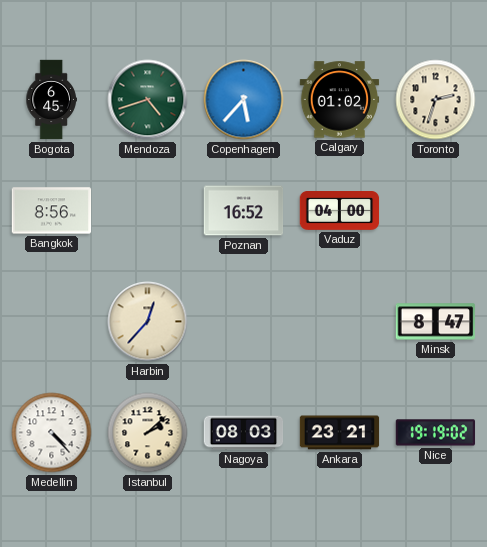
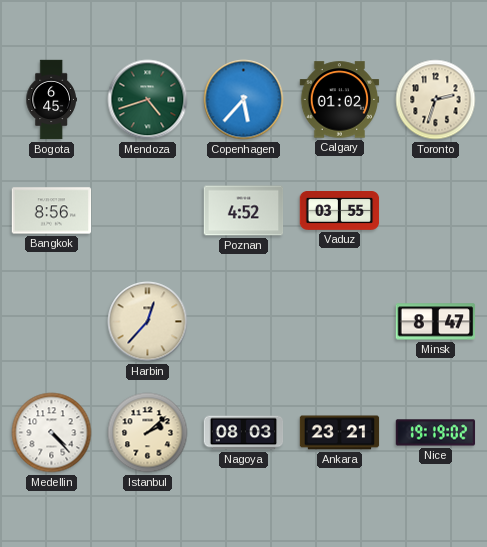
Poznan: 16:52 -> 4:52
Vaduz: 04:00 -> 03:55
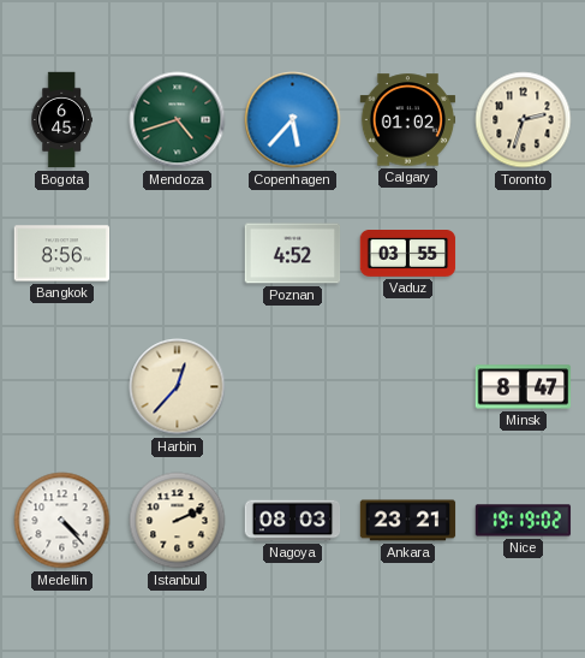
Istanbul: 2:08 -> 2:11
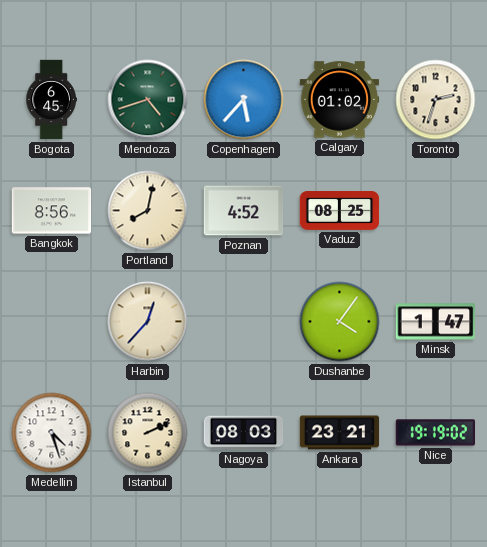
Portland: none -> 8:02
Vaduz: 03:55 -> 08:25
Dushanbe: none -> 4:06
Minsk: 8:47 -> 1:47
Medellin: 4:23 -> 4:27
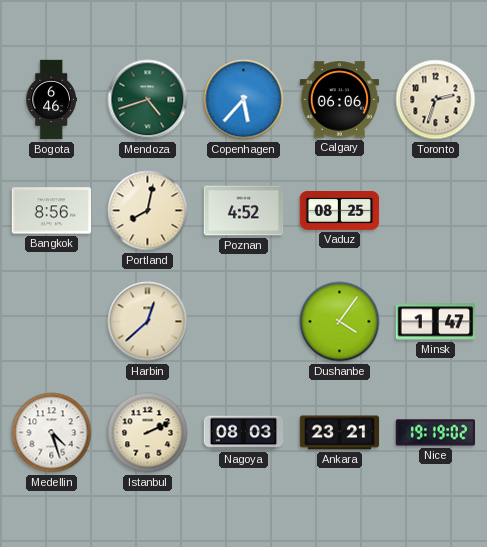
Bogota: 6:45 -> 6:46
Calgary: 01:02 -> 06:06
Harbin: 12:37 -> 12:38
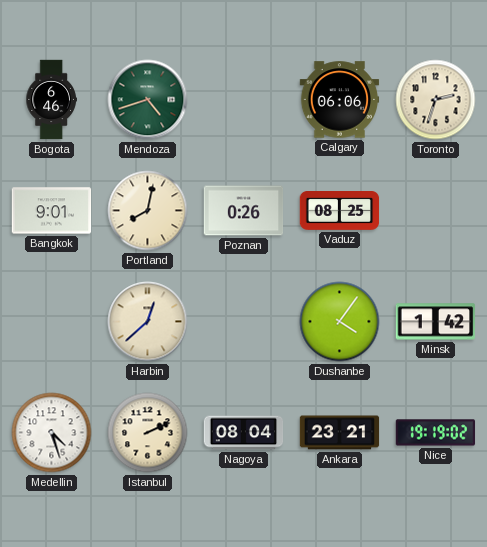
Copenhagen: 5:37 -> none
Bangkok: 8:56 -> 9:01
Poznan: 4:52 -> 0:26
Minsk: 1:47 -> 1:42
Nagoya: 08:03 -> 08:04
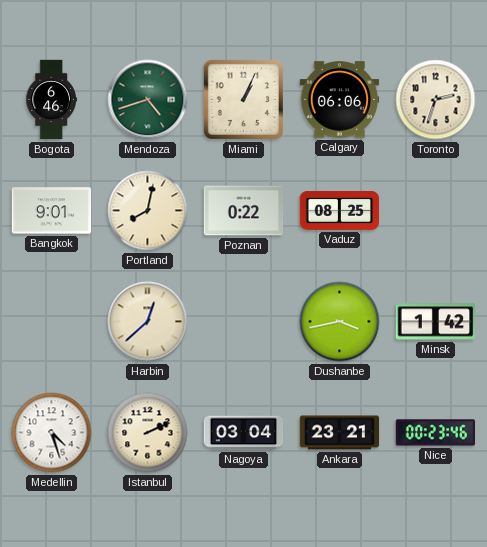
Miami: none -> 1:04
Poznan: 0:26 -> 0:22
Dushanbe: 4:06 -> 3:43
Nagoya: 08:04 -> 03:04
Nice: 19:19 -> 00:23
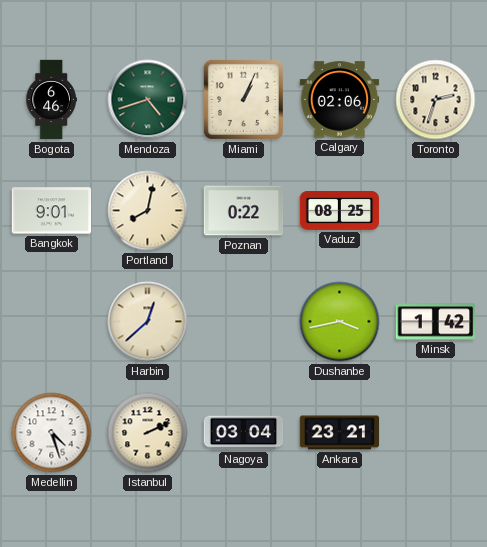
Calgary: 06:06 -> 02:06
Nice: 00:23 -> none
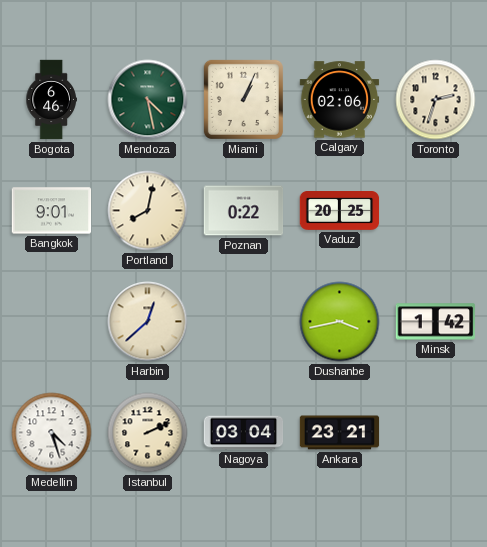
Mendoza: 4:42 -> 4:28
Vaduz: 08:25 -> 20:25
